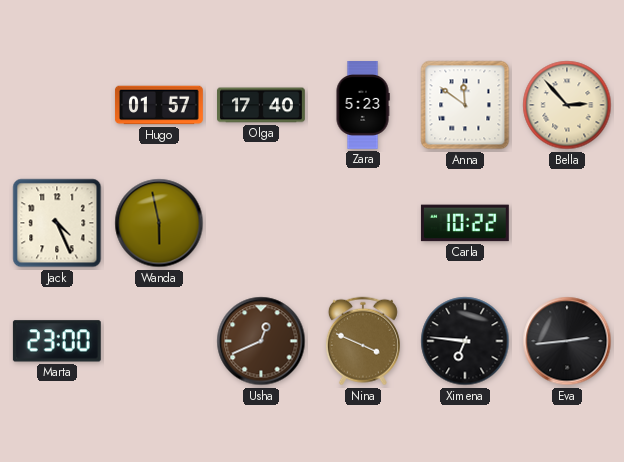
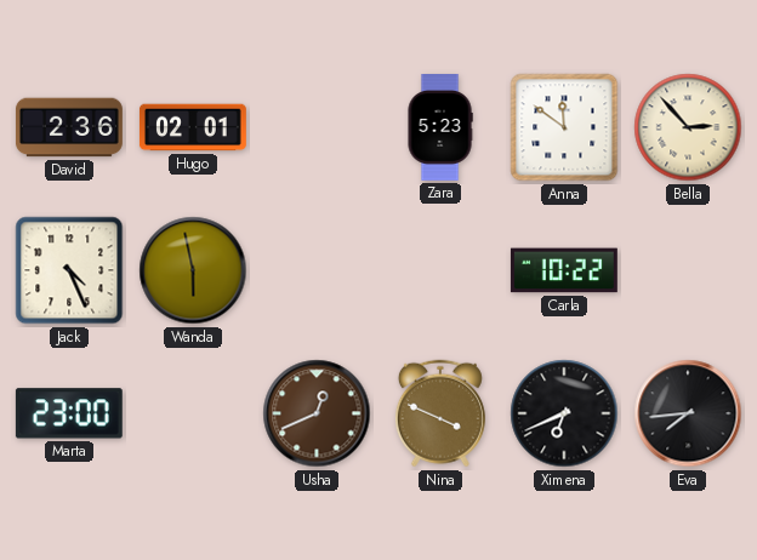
David: none -> 2:36
Hugo: 01:57 -> 02:01
Olga: 17:40 -> none
Ximena: 6:46 -> 6:41
Eva: 2:44 -> 7:44
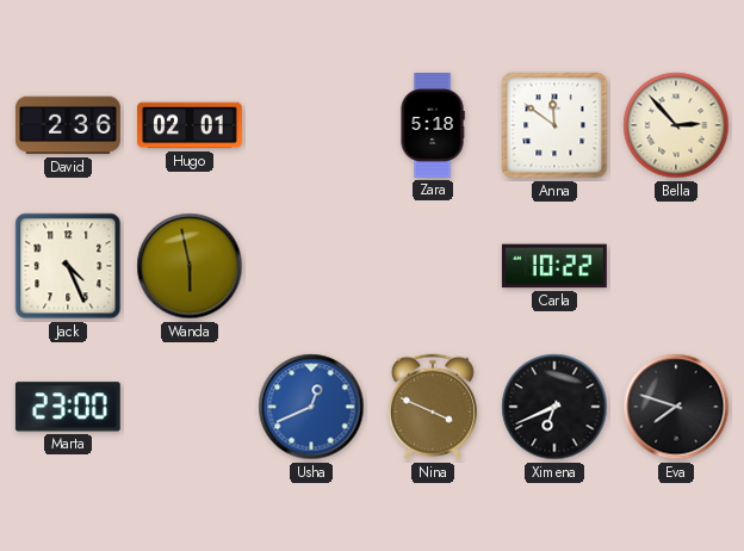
Zara: 5:23 -> 5:18
Usha dial: brown -> blue
Eva: 7:44 -> 7:48
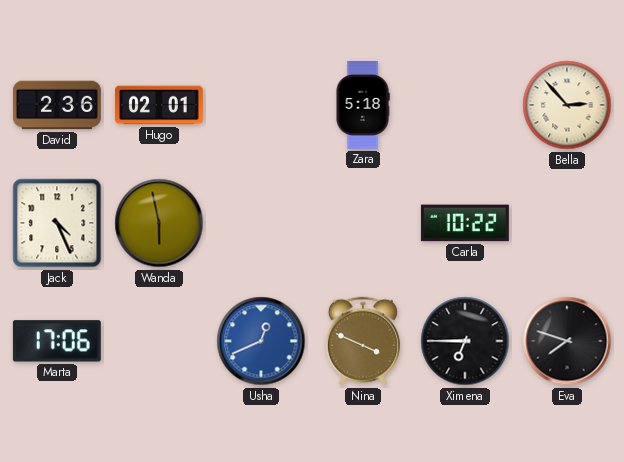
Anna: 11:51 -> none
Marta: 23:00 -> 17:06
Ximena: 6:41 -> 6:45
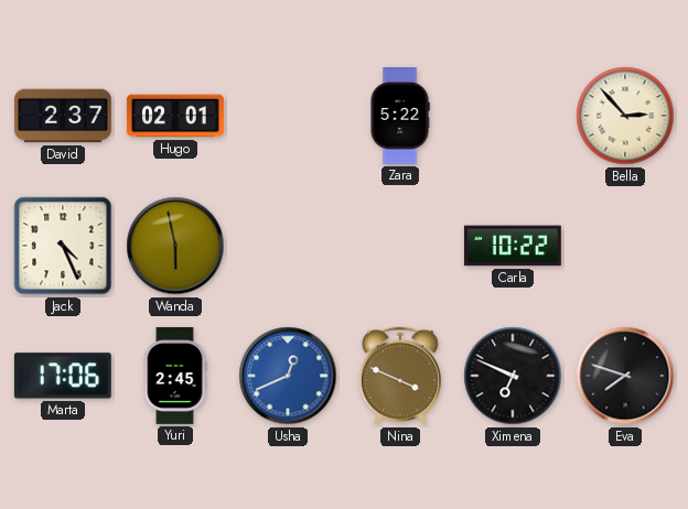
David: 2:36 -> 2:37
Zara: 5:18 -> 5:22
Yuri: none -> 2:45
Ximena: 6:45 -> 6:49
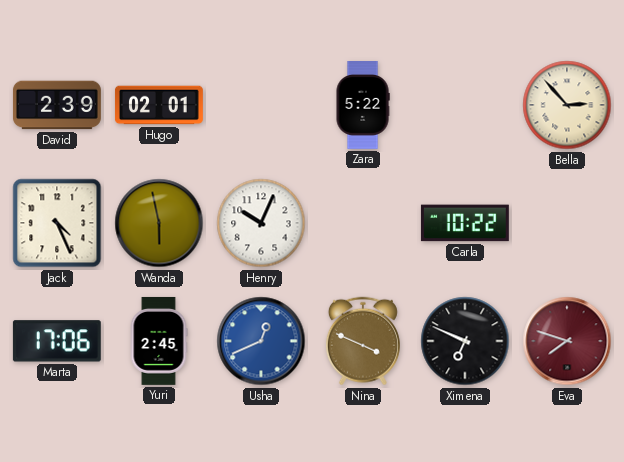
David: 2:37 -> 2:39
Henry: none -> 10:04
Eva dial: black -> burgundy
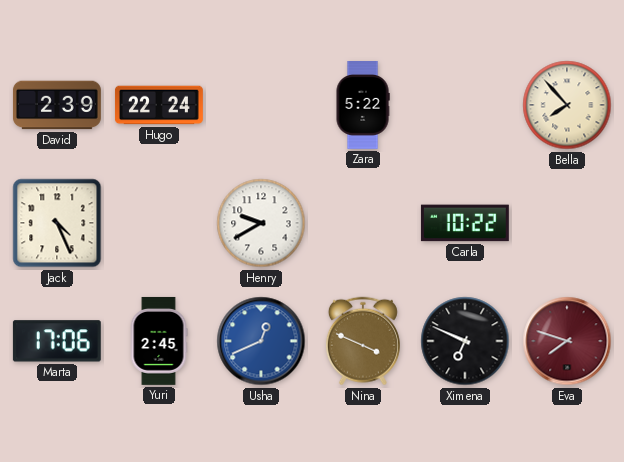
Hugo: 02:01 -> 22:24
Bella: 2:53 -> 7:53
Wanda: 5:58 -> none
Henry: 10:04 -> 9:40
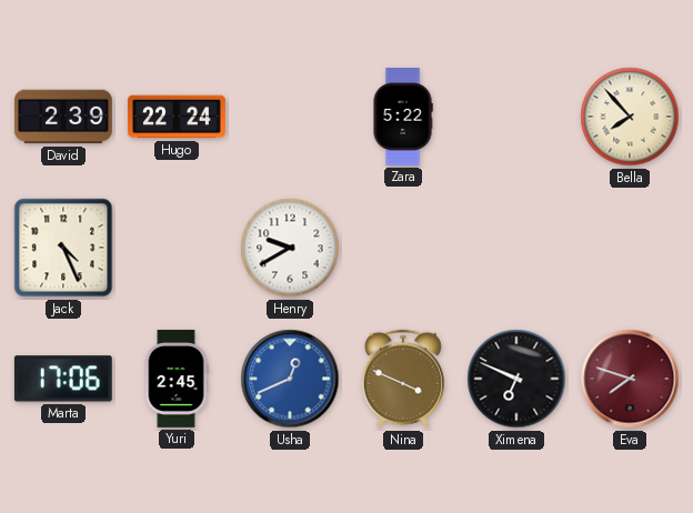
Carla: 10:22 -> none
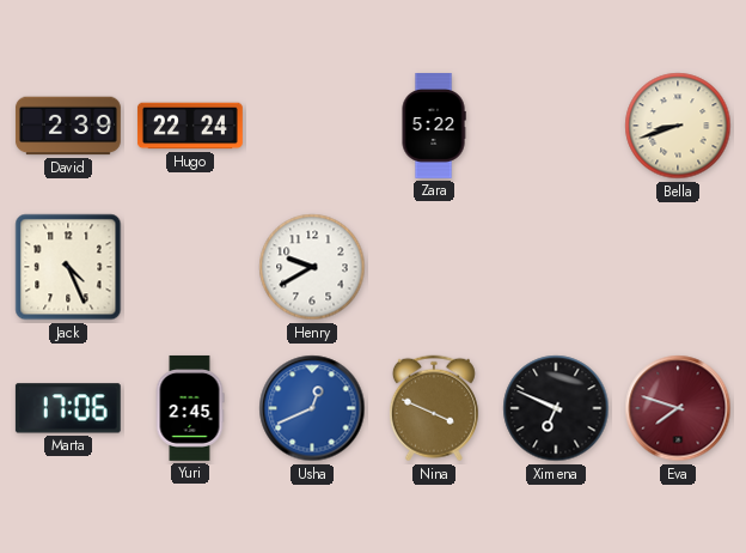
Bella: 7:53 -> 8:42
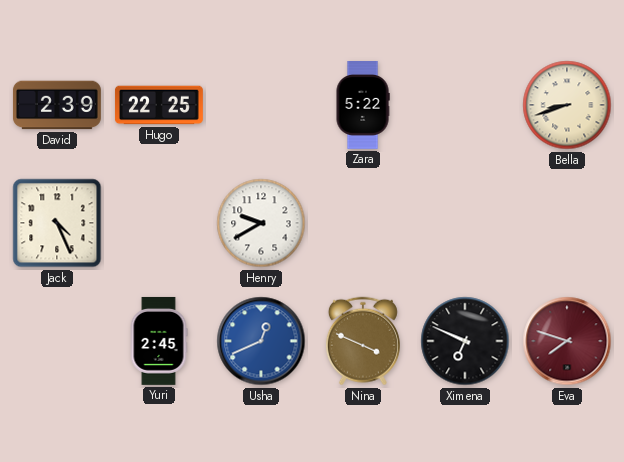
Hugo: 22:24 -> 22:25
Marta: 17:06 -> none
